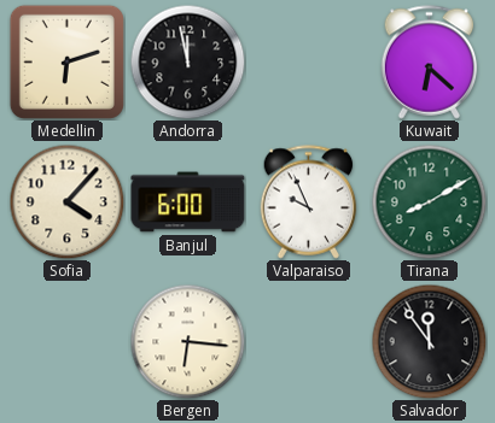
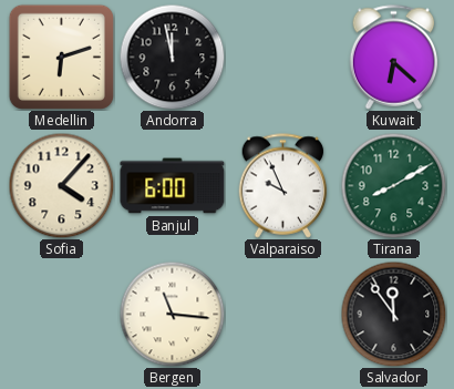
Bergen: 6:16 -> 11:16
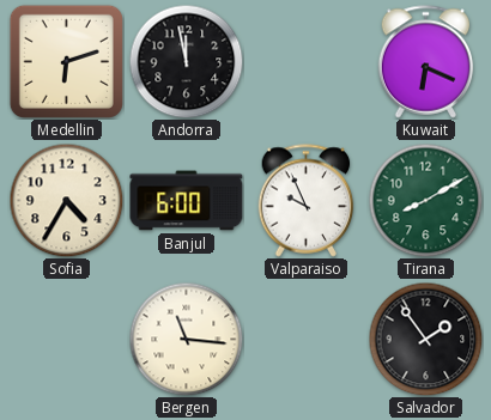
Kuwait: 6:22 -> 6:19
Sofia: 4:07 -> 4:35
Salvador: 11:54 -> 1:54
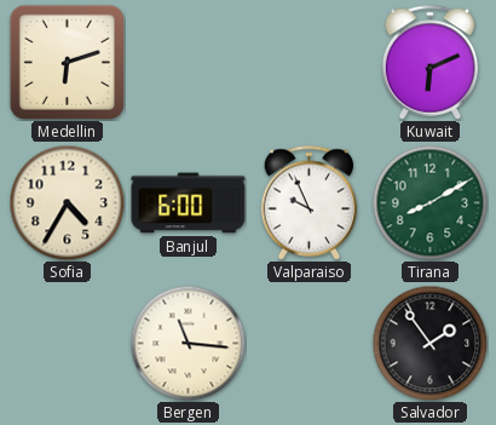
Andorra: 11:58 -> none
Kuwait: 6:19 -> 6:11
